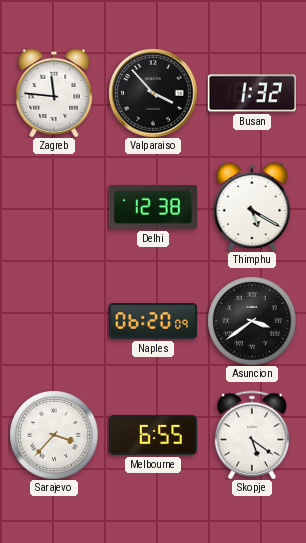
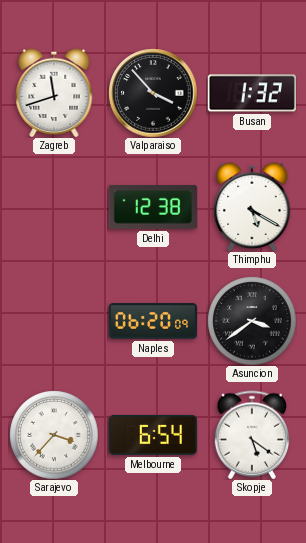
Zagreb: 11:46 -> 11:42
Melbourne: 6:55 -> 6:54
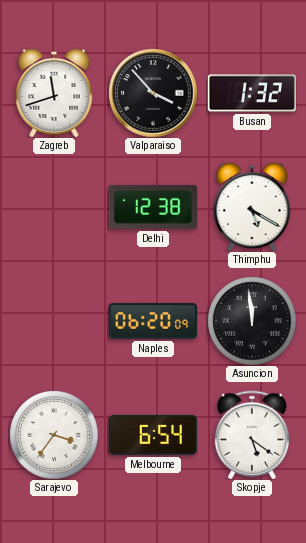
Asuncion: 3:39 -> 11:59
Sarajevo: 3:37 -> 3:36
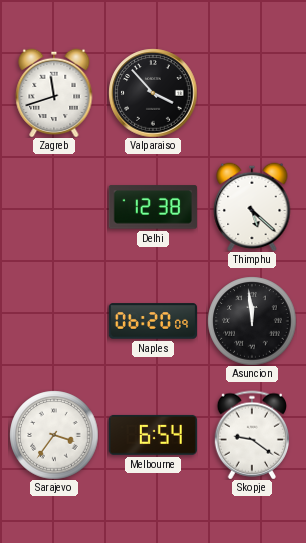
Busan: 1:32 -> none
Thimphu: 5:20 -> 5:22
Skopje: 5:21 -> 9:21
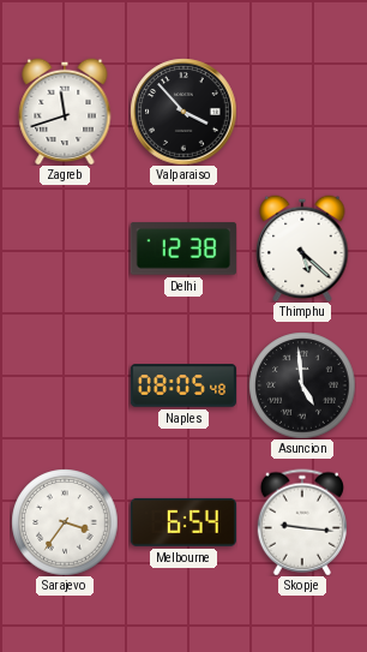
Naples: 06:20 -> 08:05
Asuncion: 11:59 -> 4:59
Skopje: 9:21 -> 9:16
